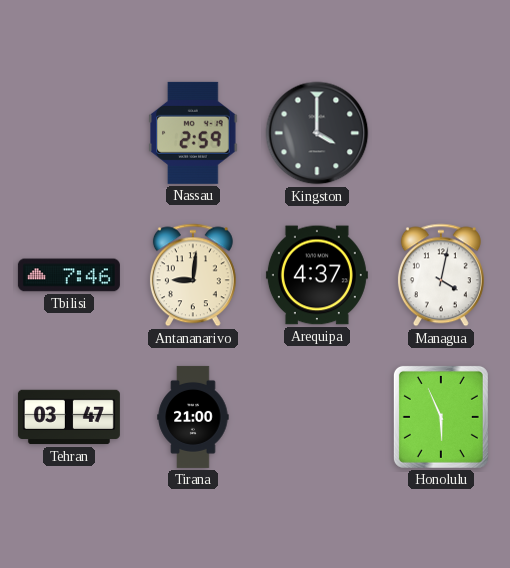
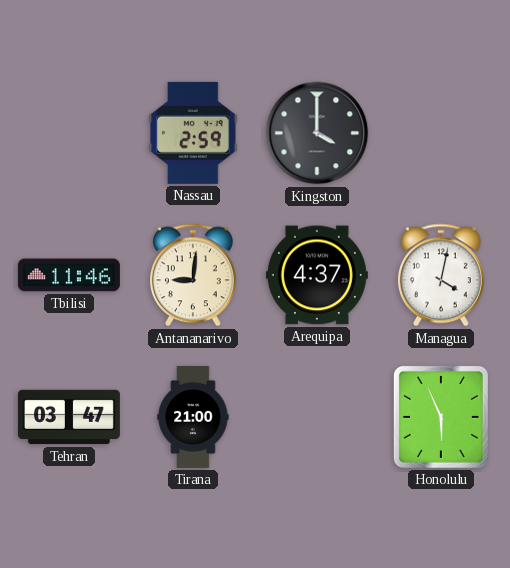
Tbilisi: 7:46 -> 11:46
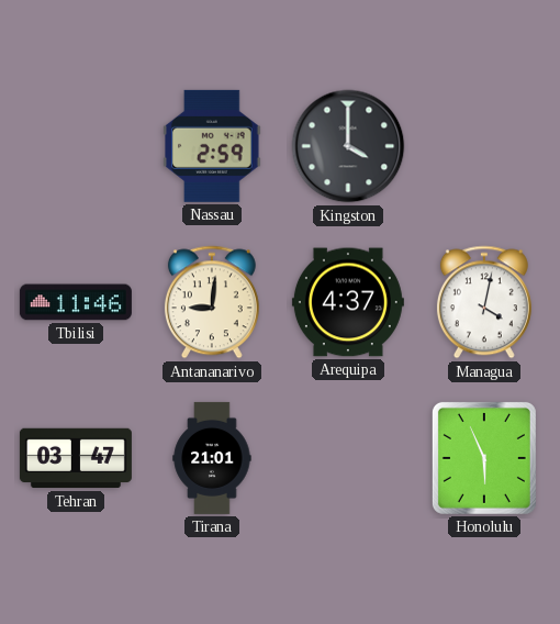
Tirana: 21:00 -> 21:01
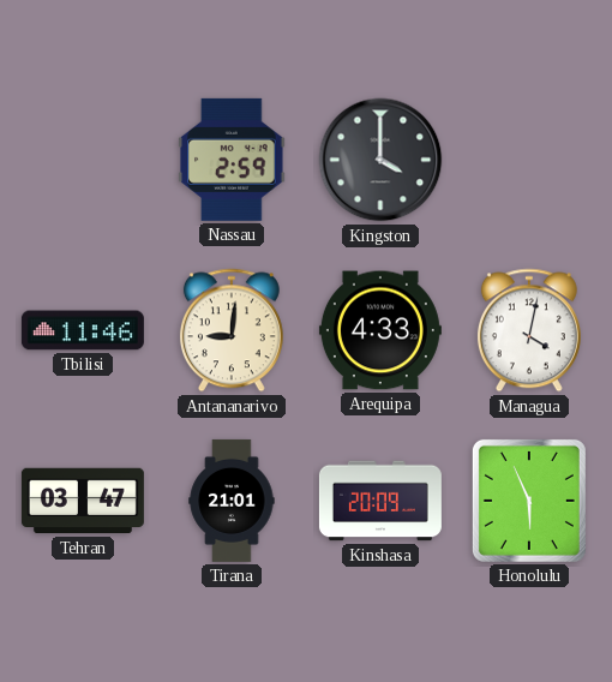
Arequipa: 4:37 -> 4:33
Kinshasa: none -> 20:09
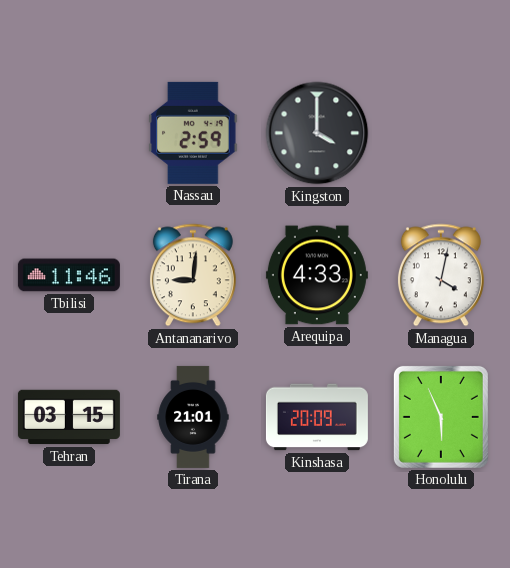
Tehran: 03:47 -> 03:15
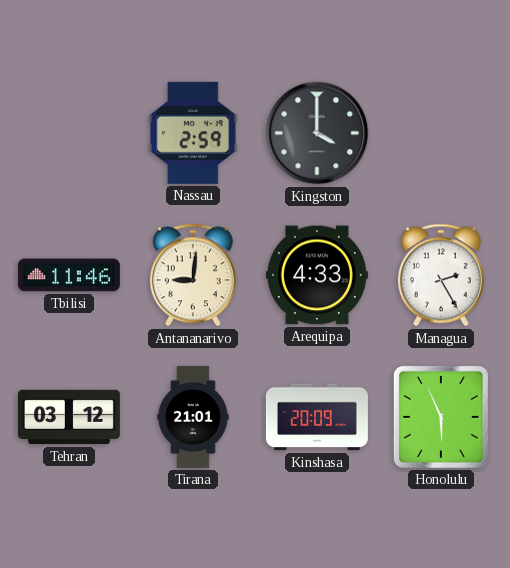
Managua: 4:02 -> 2:25
Tehran: 03:15 -> 03:12
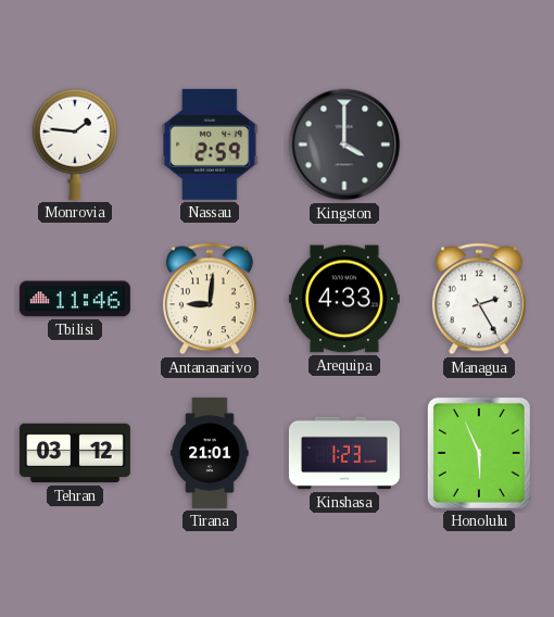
Monrovia: none -> 1:46
Kinshasa: 20:09 -> 1:23
